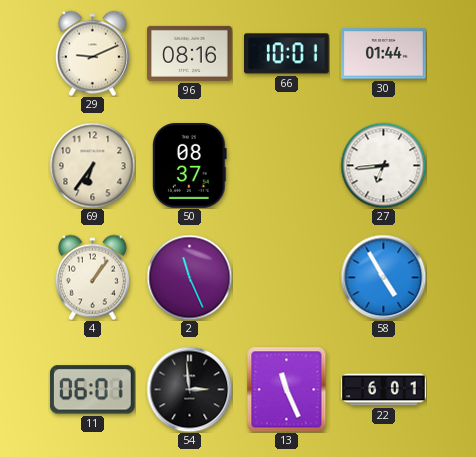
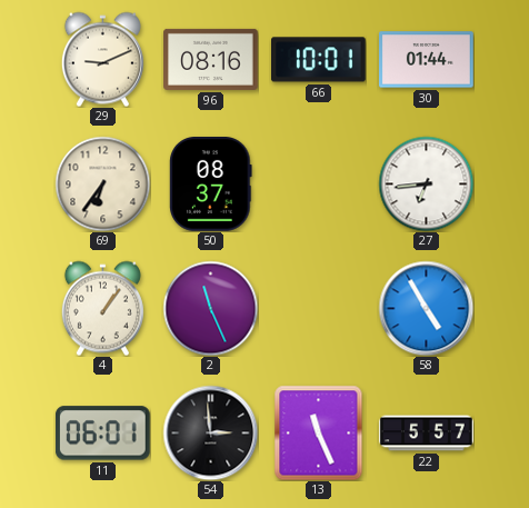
22: 6:01 -> 5:57
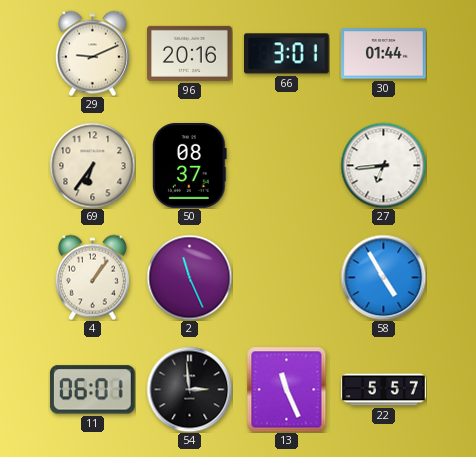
96: 08:16 -> 20:16
66: 10:01 -> 3:01
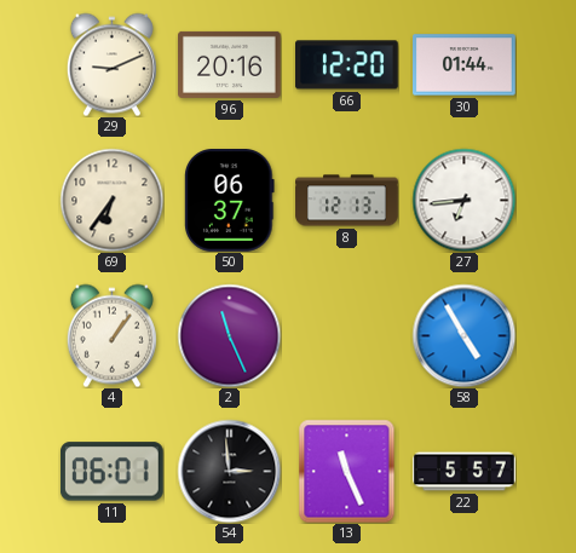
66: 3:01 -> 12:20
50: 08:37 -> 06:37
8: none -> 12:13
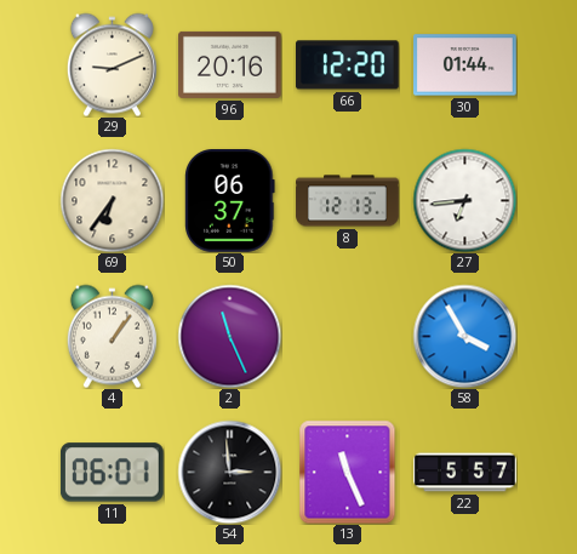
58: 4:55 -> 3:55
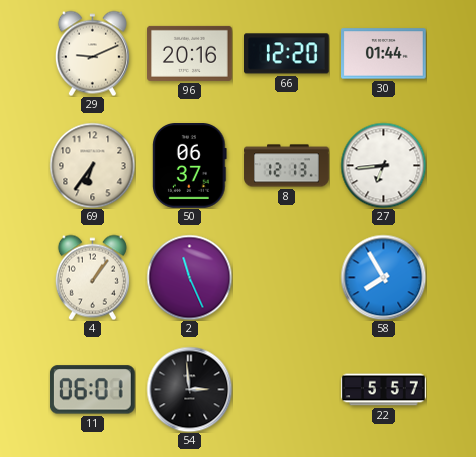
58: 3:55 -> 7:55
13: 11:26 -> none
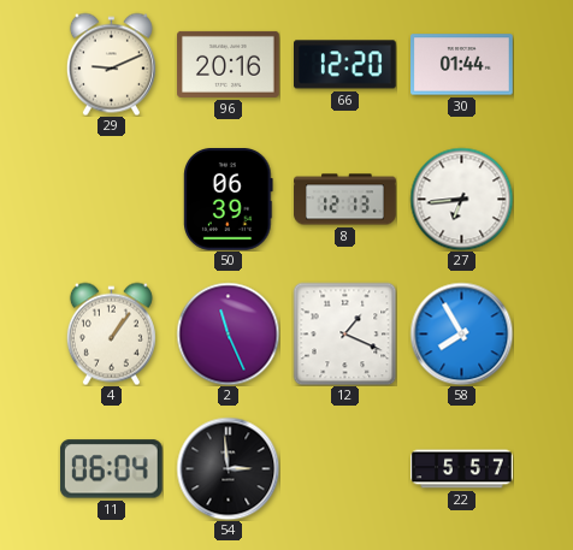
69: 6:36 -> none
50: 06:37 -> 06:39
12: none -> 1:19
11: 06:01 -> 06:04
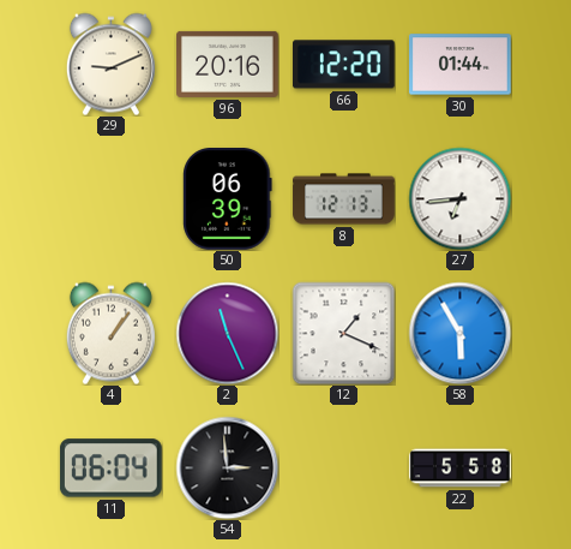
58: 7:55 -> 5:55
22: 5:57 -> 5:58
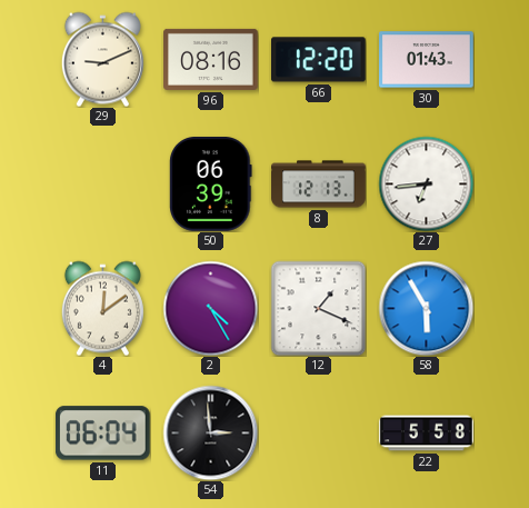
96: 20:16 -> 08:16
30: 01:44 -> 01:43
4: 1:06 -> 12:09
2: 11:26 -> 4:25
